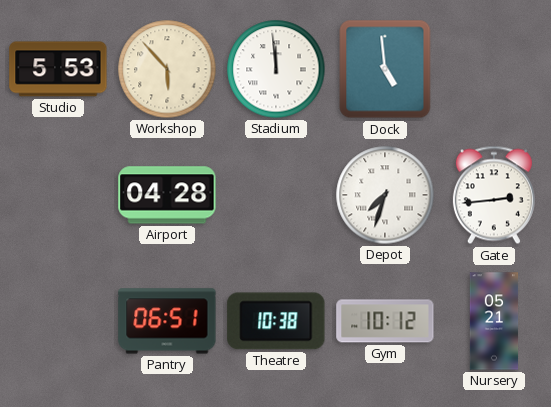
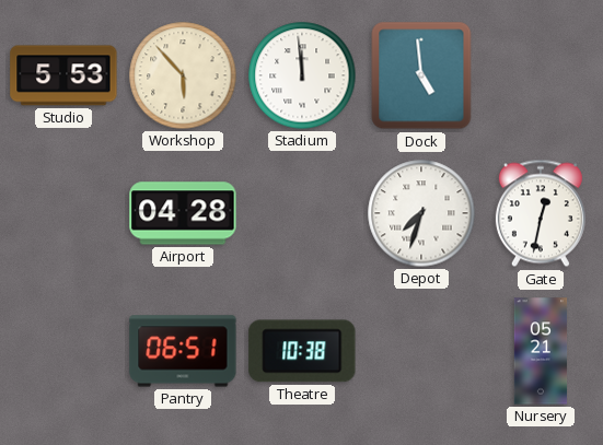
Gate: 2:44 -> 12:32
Gym: 10:12 -> none
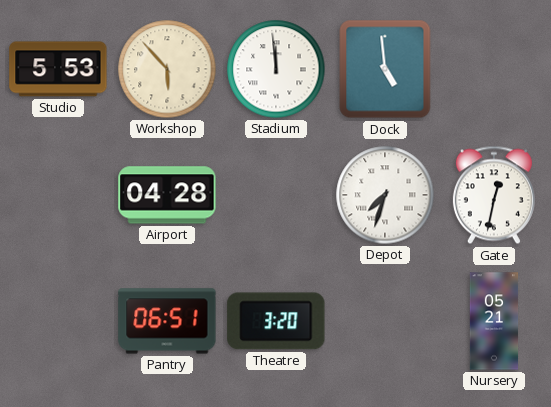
Theatre: 10:38 -> 3:20
